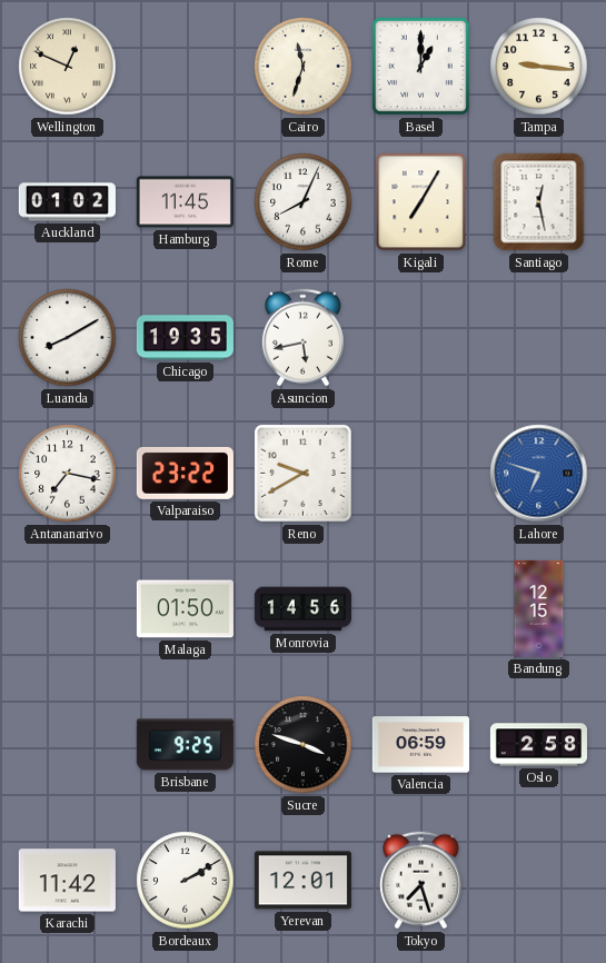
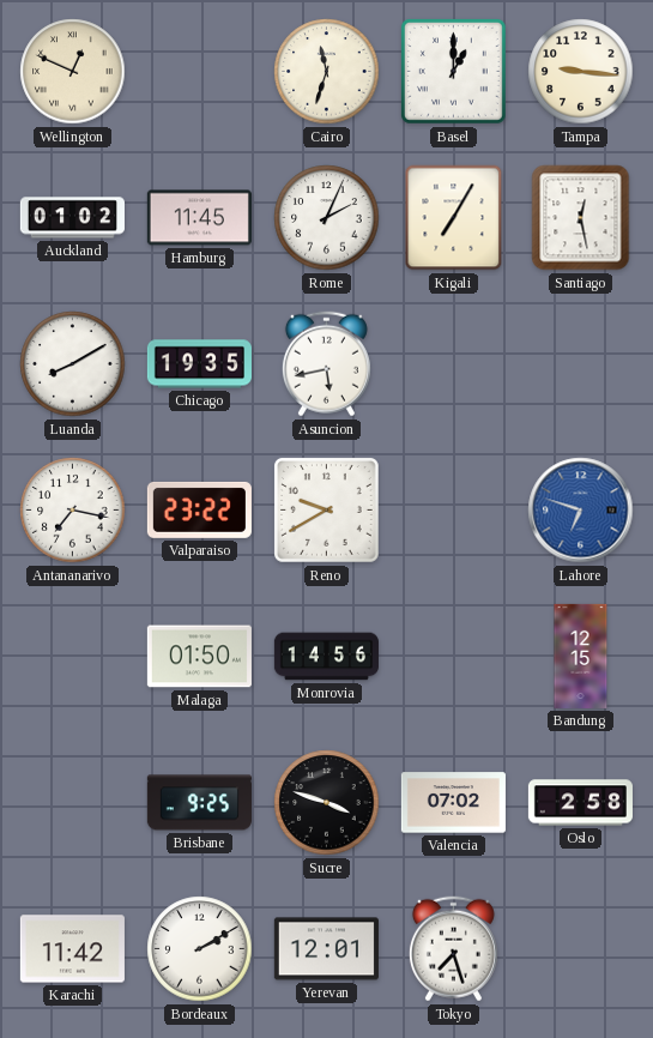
Rome: 8:04 -> 2:04
Valencia: 06:59 -> 07:02
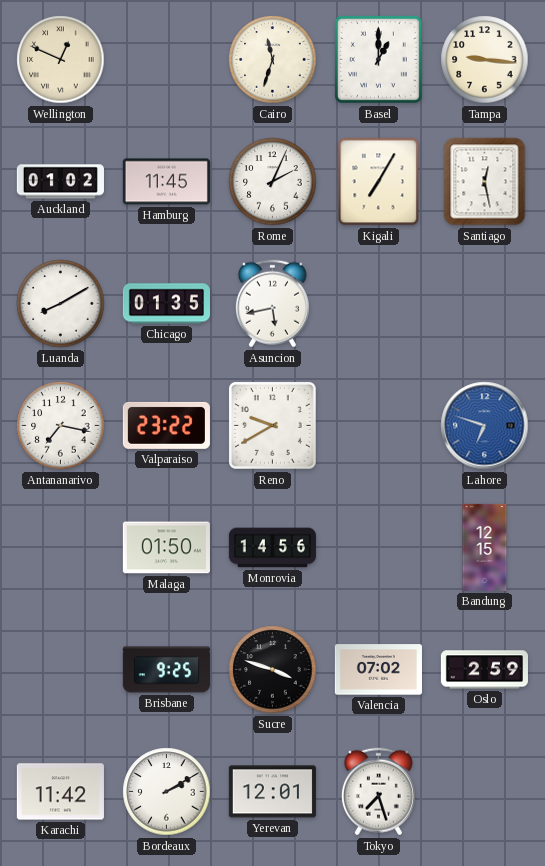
Chicago: 19:35 -> 01:35
Oslo: 2:58 -> 2:59
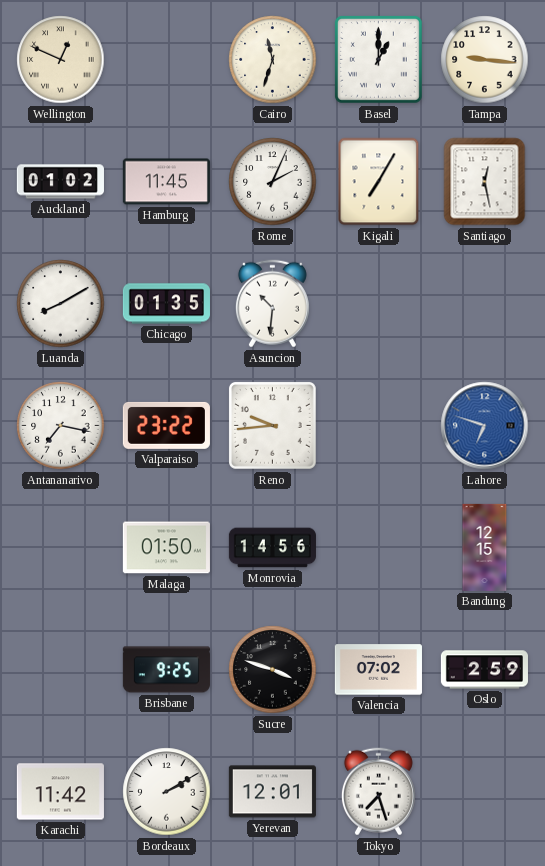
Asuncion: 5:43 -> 10:31
Reno: 9:40 -> 9:44
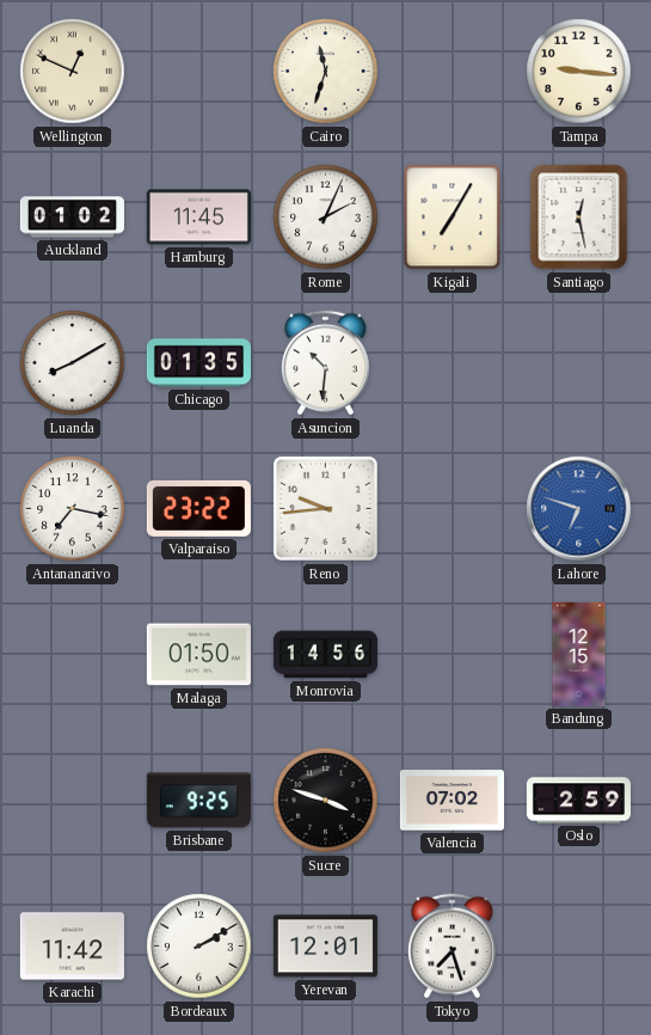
Basel: 1:00 -> none
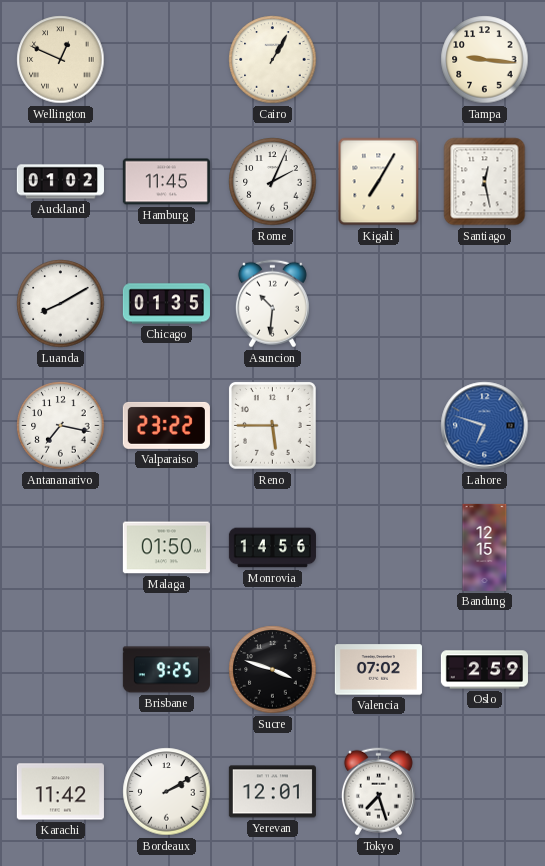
Cairo: 11:33 -> 1:05
Reno: 9:44 -> 5:45
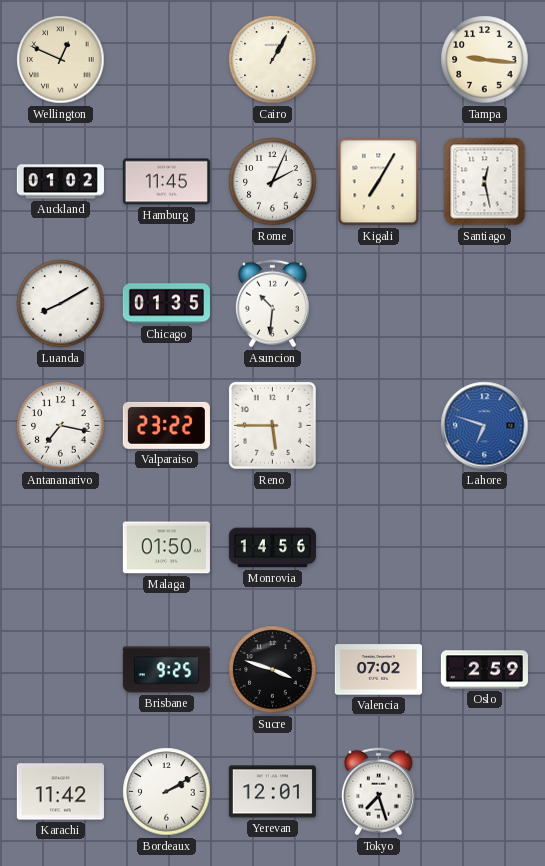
Bandung: 12:15 -> none
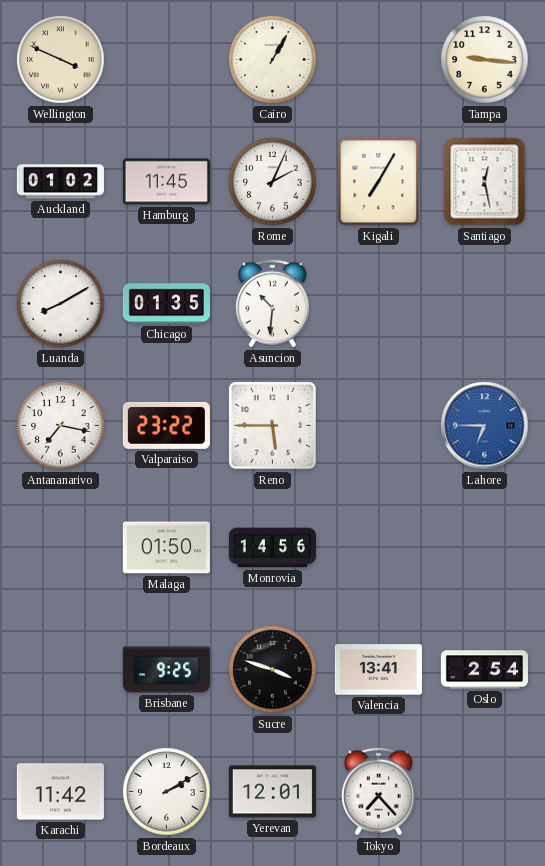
Wellington: 12:49 -> 3:49
Lahore: 6:48 -> 6:45
Valencia: 07:02 -> 13:41
Oslo: 2:59 -> 2:54
Tokyo: 7:27 -> 7:23
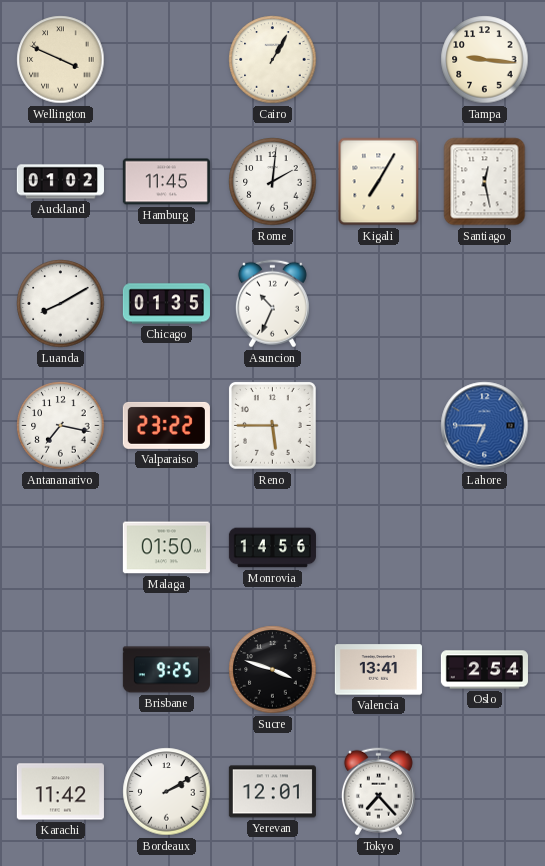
Rome: 2:04 -> 2:01
Asuncion: 10:31 -> 10:34
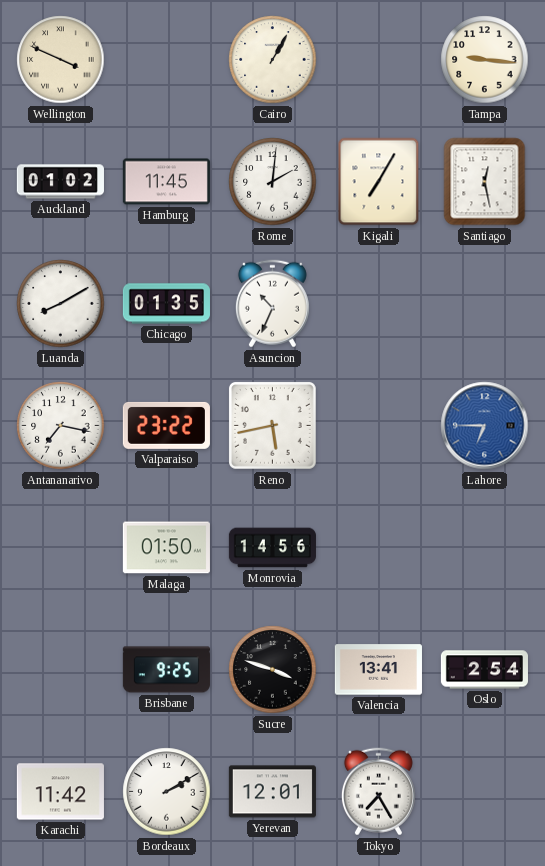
Reno: 5:45 -> 5:43
Tokyo: 7:23 -> 7:25
